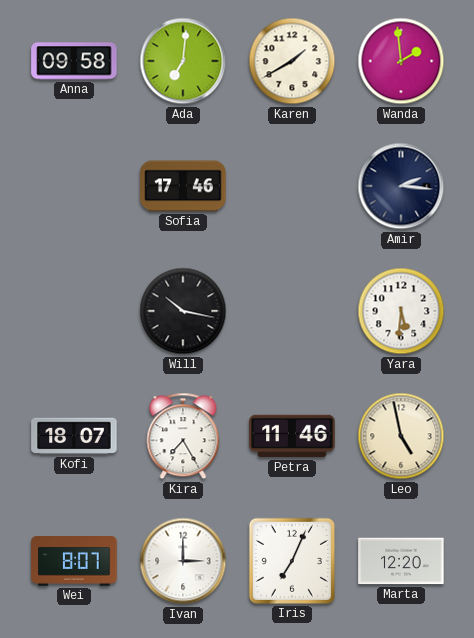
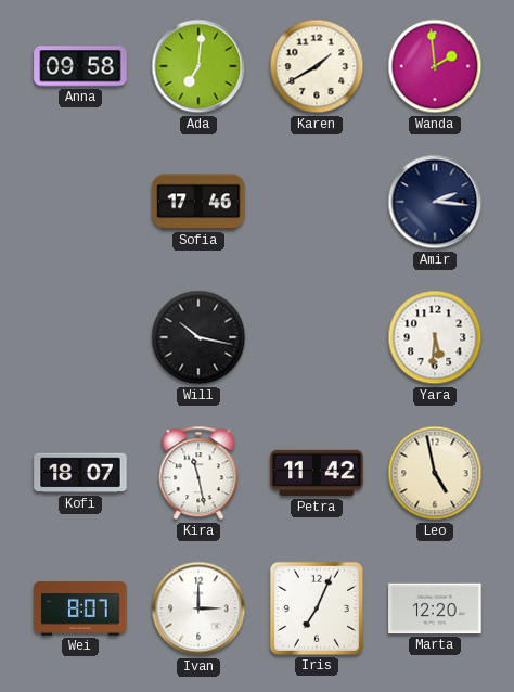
Kira: 7:25 -> 11:28
Petra: 11:46 -> 11:42
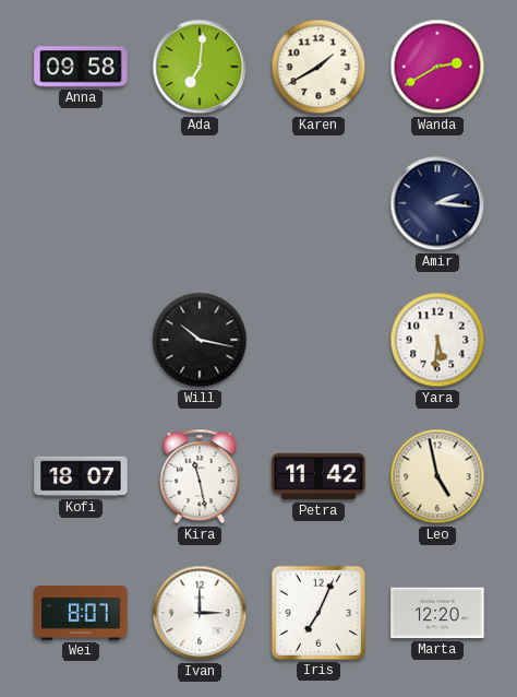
Wanda: 1:59 -> 2:40
Sofia: 17:46 -> none
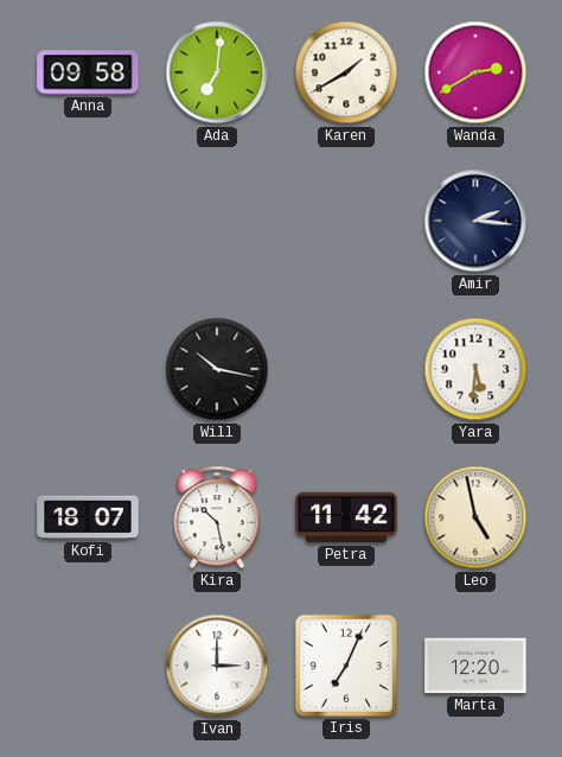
Kira: 11:28 -> 10:28
Wei: 8:07 -> none
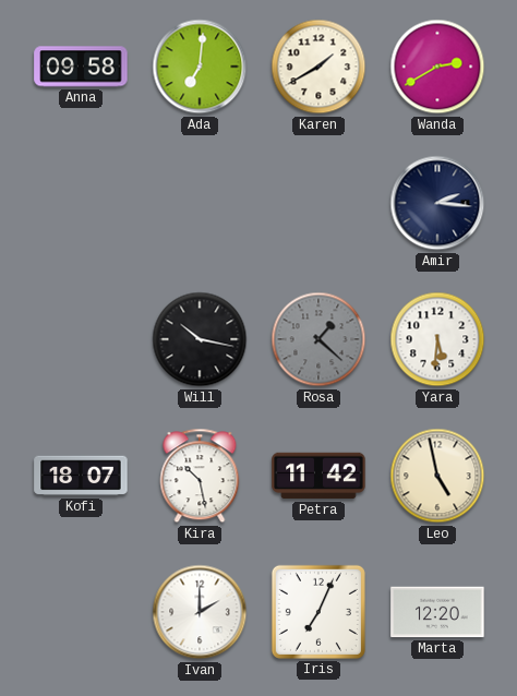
Rosa: none -> 1:22
Ivan: 3:00 -> 2:00
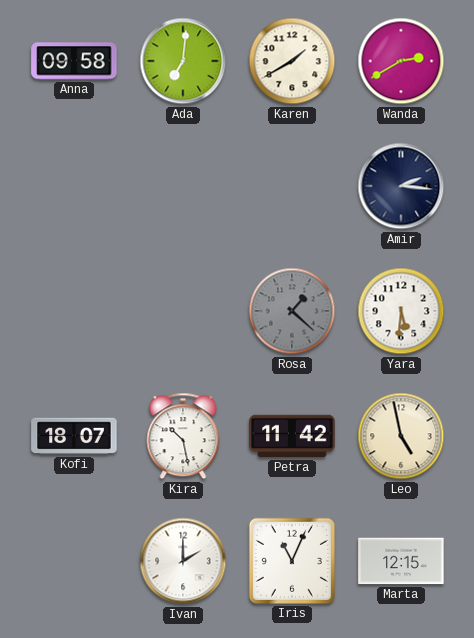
Will: 10:17 -> none
Iris: 7:04 -> 11:04
Marta: 12:20 -> 12:15
